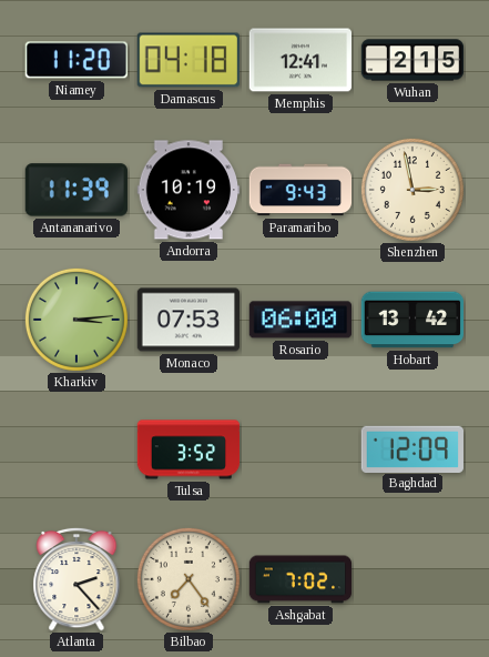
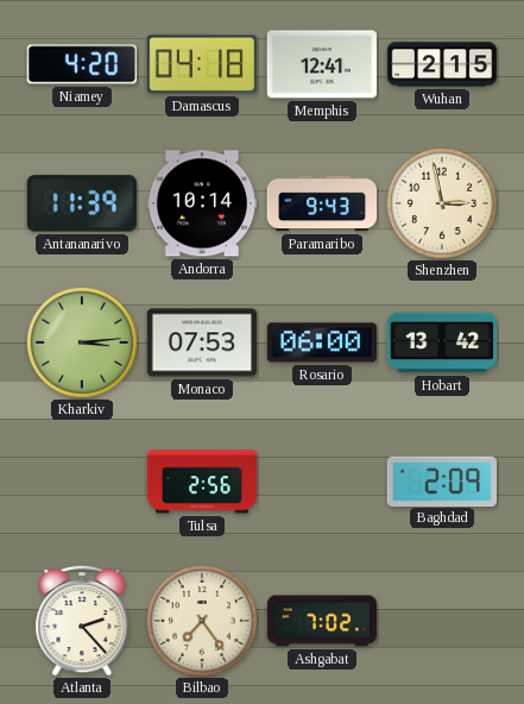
Niamey: 11:20 -> 4:20
Andorra: 10:19 -> 10:14
Tulsa: 3:52 -> 2:56
Baghdad: 12:09 -> 2:09
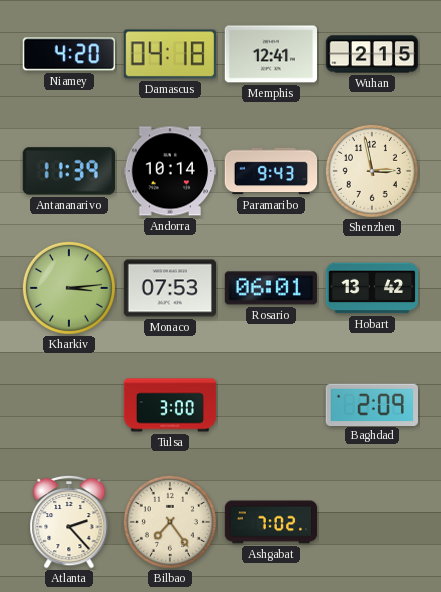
Rosario: 06:00 -> 06:01
Tulsa: 2:56 -> 3:00
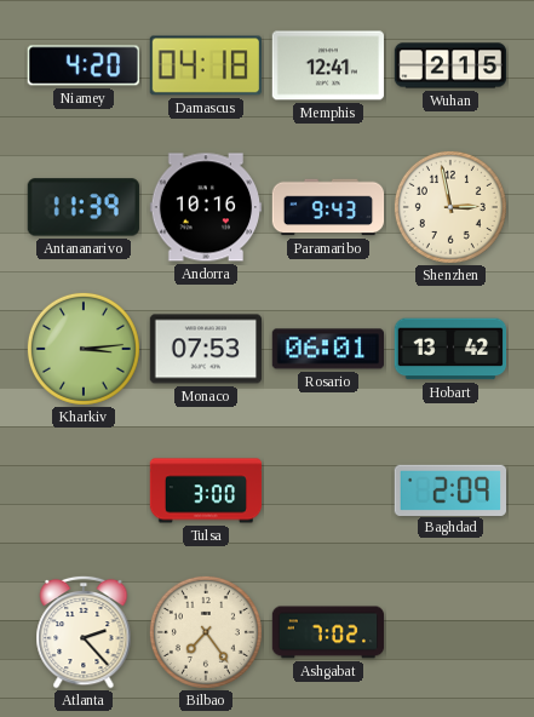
Andorra: 10:14 -> 10:16
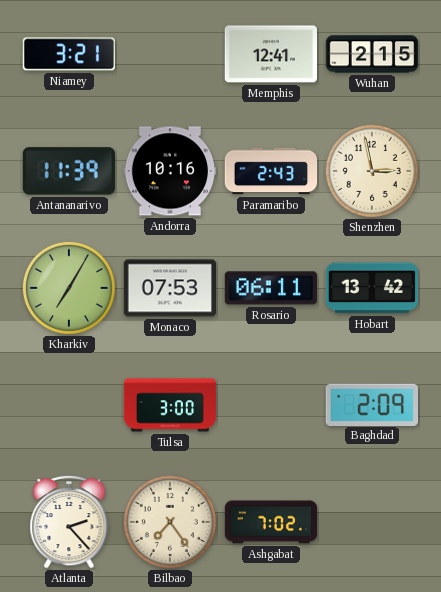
Niamey: 4:20 -> 3:21
Damascus: 04:18 -> none
Paramaribo: 9:43 -> 2:43
Kharkiv: 3:14 -> 7:05
Rosario: 06:01 -> 06:11
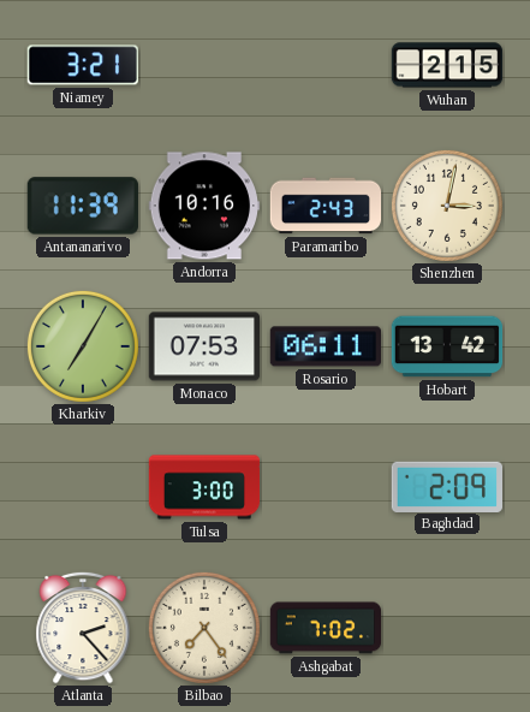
Memphis: 12:41 -> none
Shenzhen: 2:58 -> 3:02
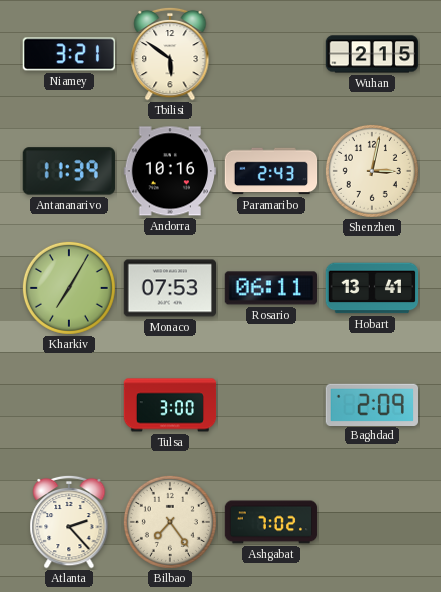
Tbilisi: none -> 5:51
Hobart: 13:42 -> 13:41
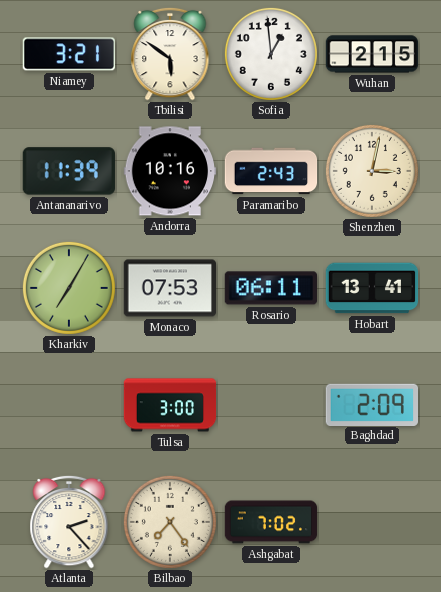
Sofia: none -> 12:59
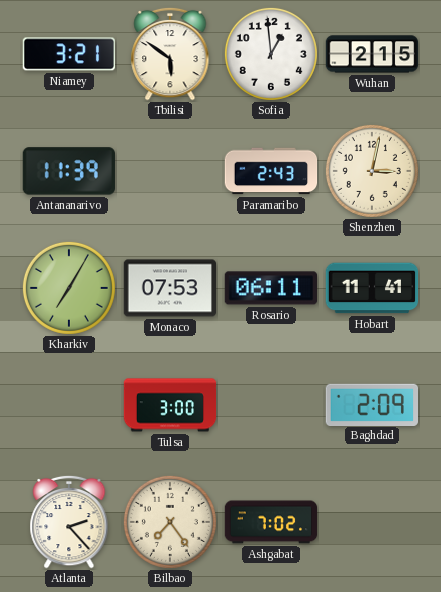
Andorra: 10:16 -> none
Hobart: 13:41 -> 11:41
